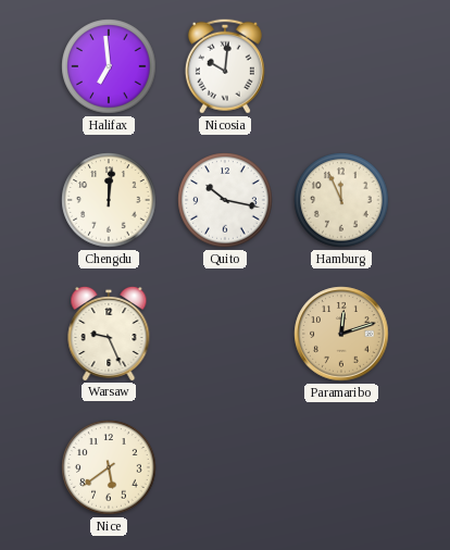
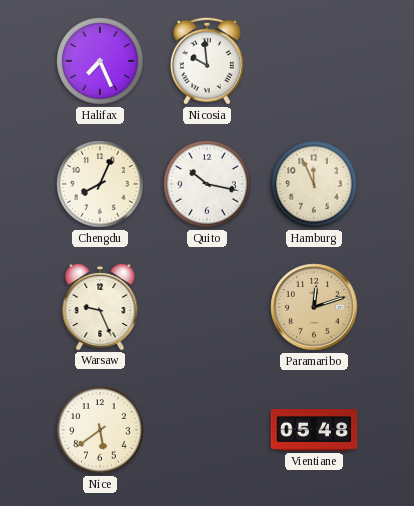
Halifax: 6:59 -> 7:26
Nicosia: 10:01 -> 9:59
Chengdu: 12:01 -> 8:04
Vientiane: none -> 05:48
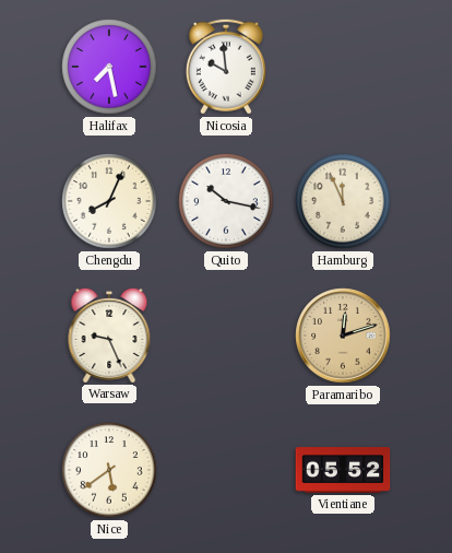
Halifax: 7:26 -> 7:28
Vientiane: 05:48 -> 05:52
